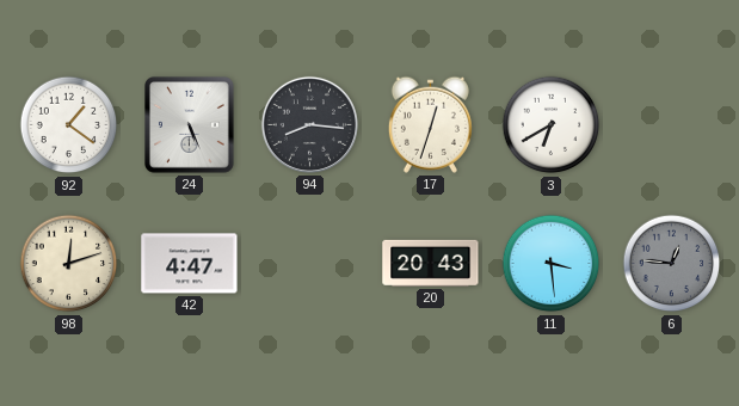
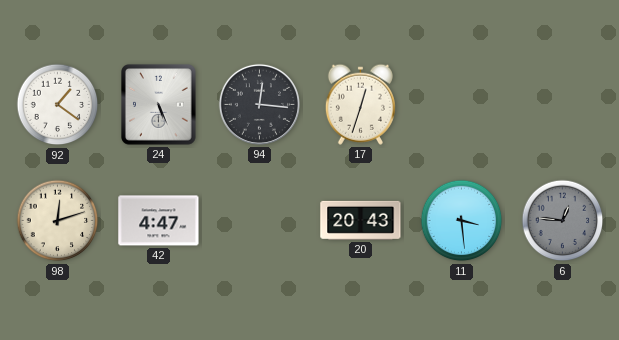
94: 8:16 -> 12:16
3: 6:40 -> none
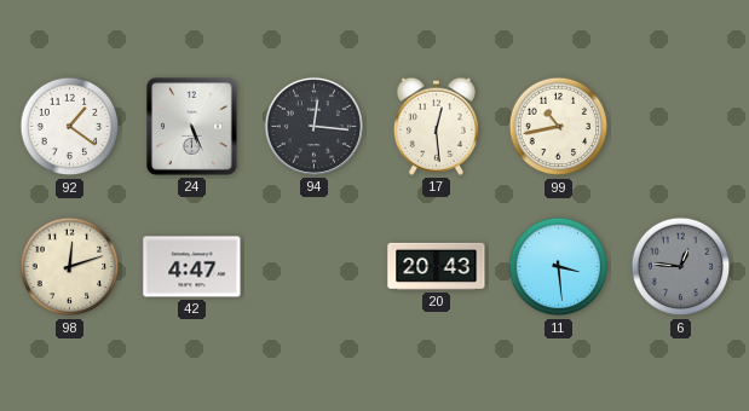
17: 12:33 -> 12:29
99: none -> 10:43
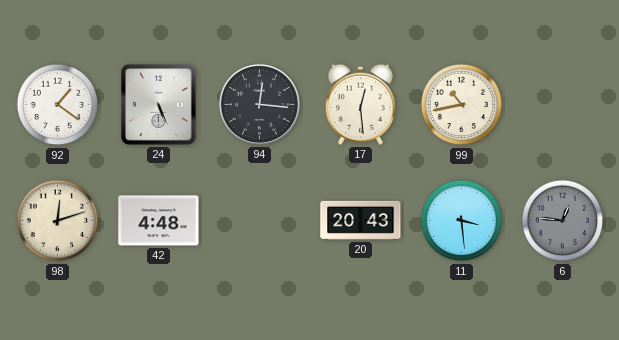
42: 4:47 -> 4:48
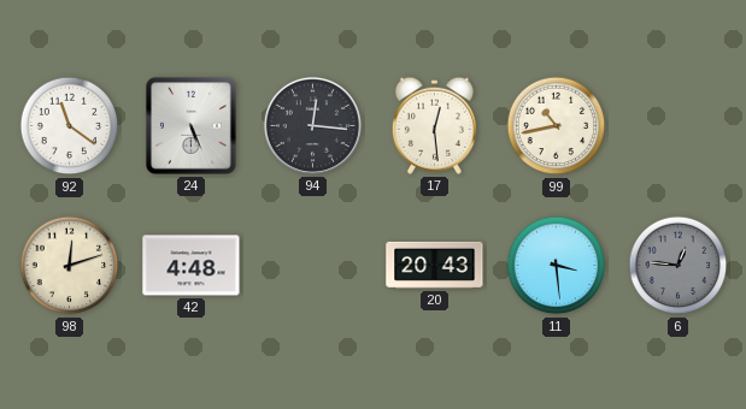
92: 1:21 -> 11:21
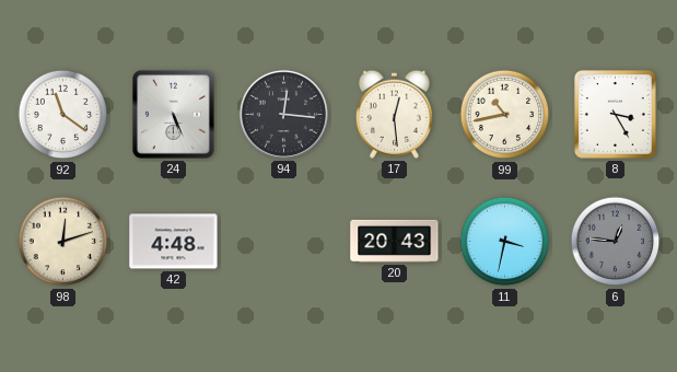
8: none -> 3:25
11: 3:29 -> 3:32
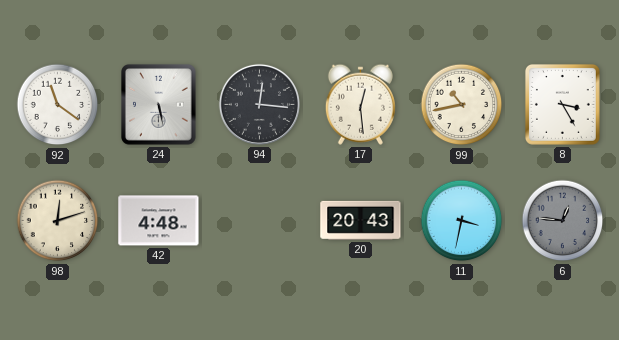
24: 5:26 -> 5:28
